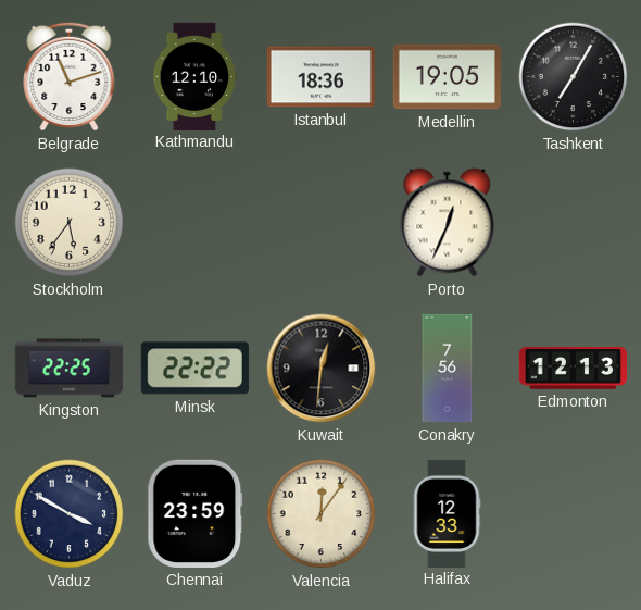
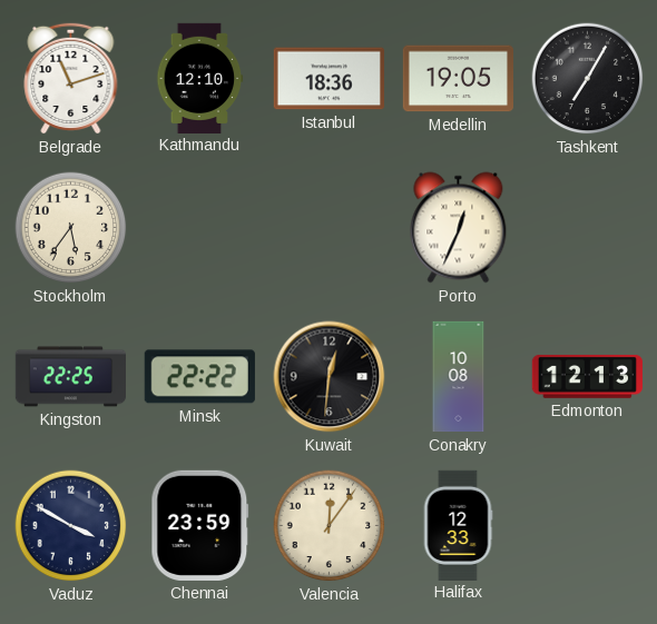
Conakry: 7:56 -> 10:08
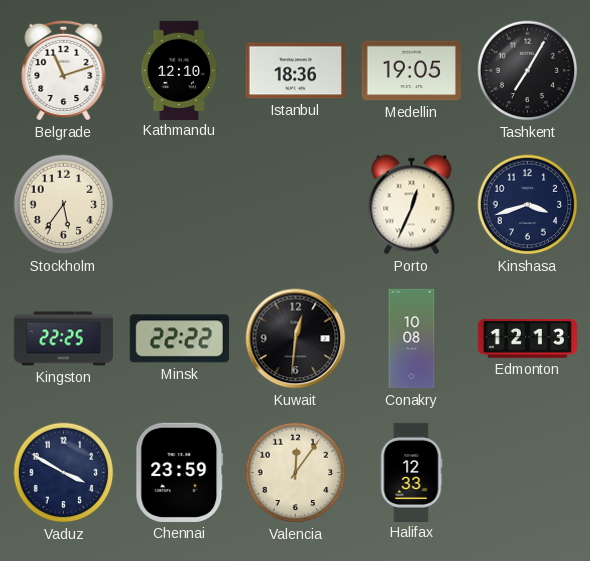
Kinshasa: none -> 3:42
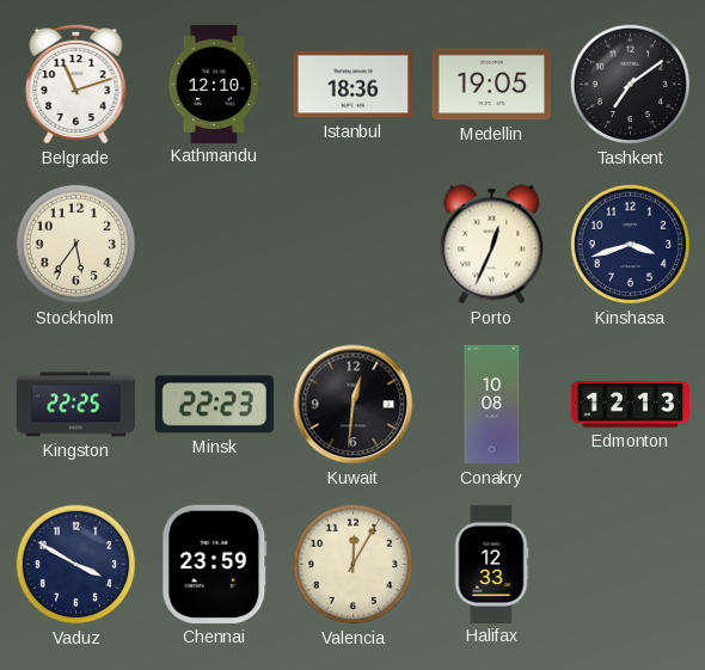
Tashkent: 7:05 -> 7:09
Minsk: 22:22 -> 22:23
Valencia: 12:06 -> 12:05
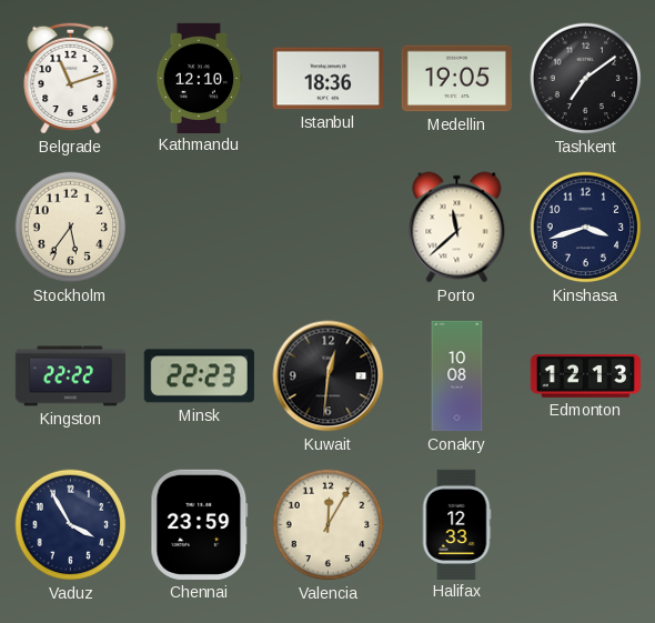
Porto: 12:34 -> 11:38
Kingston: 22:25 -> 22:22
Vaduz: 3:50 -> 3:55
